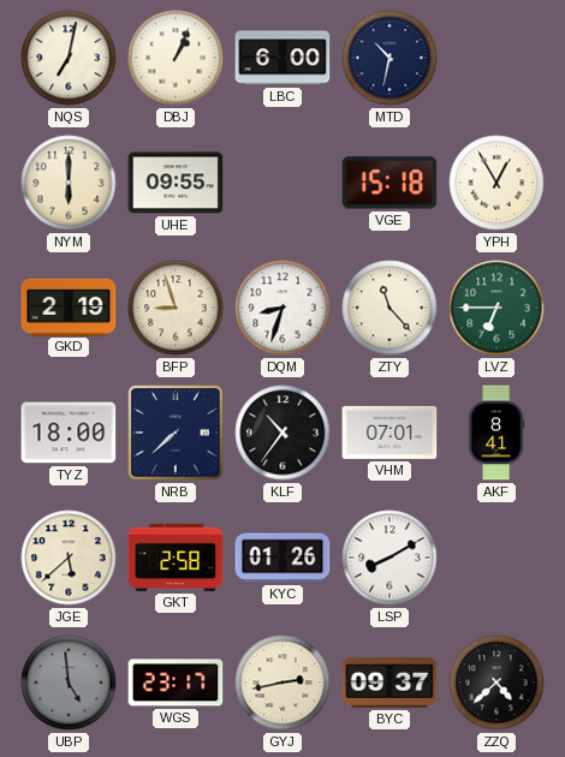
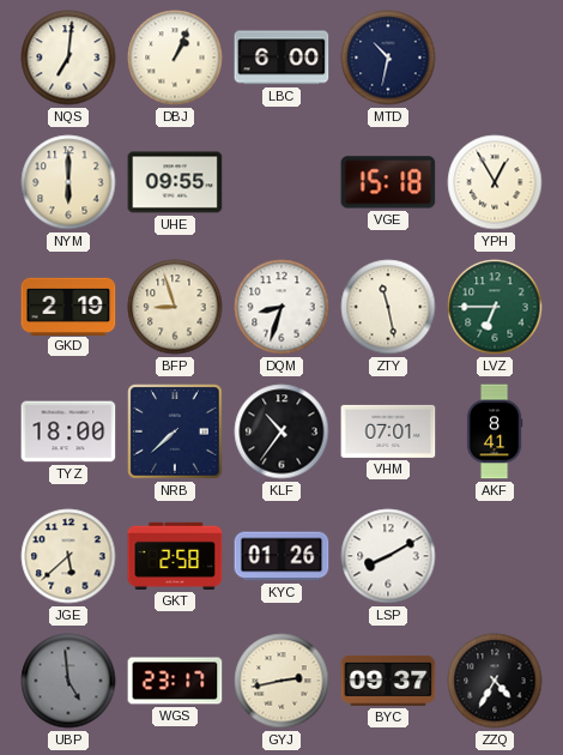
NQS: 7:02 -> 7:01
ZTY: 11:23 -> 11:28
ZZQ: 4:38 -> 4:35
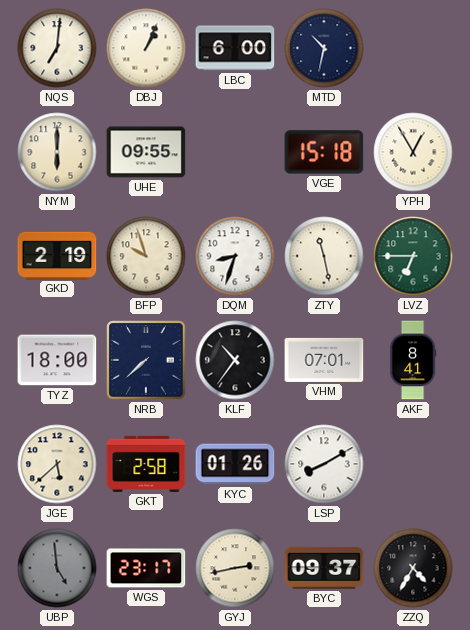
BFP: 8:57 -> 9:57
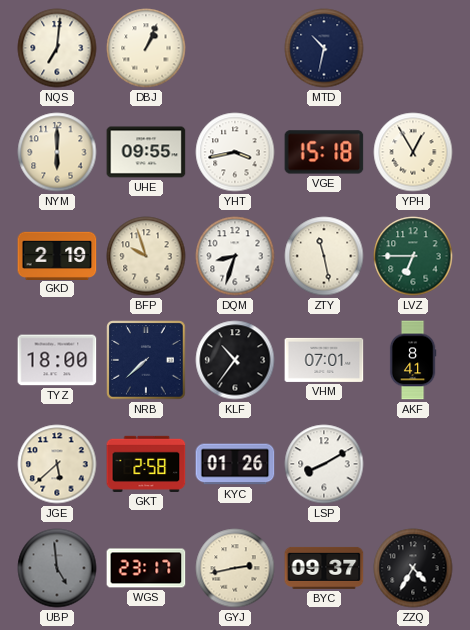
LBC: 6:00 -> none
YHT: none -> 3:43
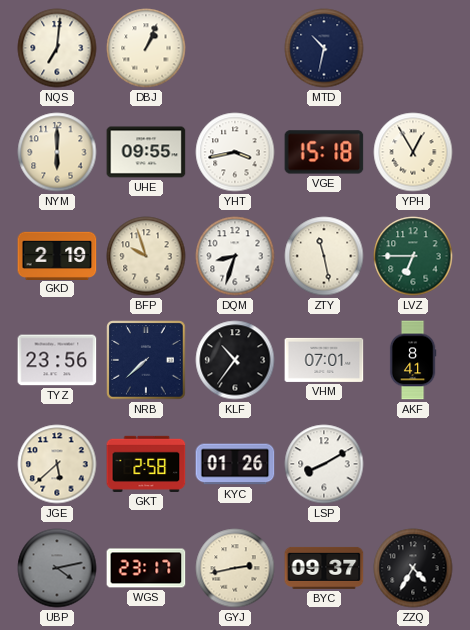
TYZ: 18:00 -> 23:56
UBP: 4:59 -> 4:13
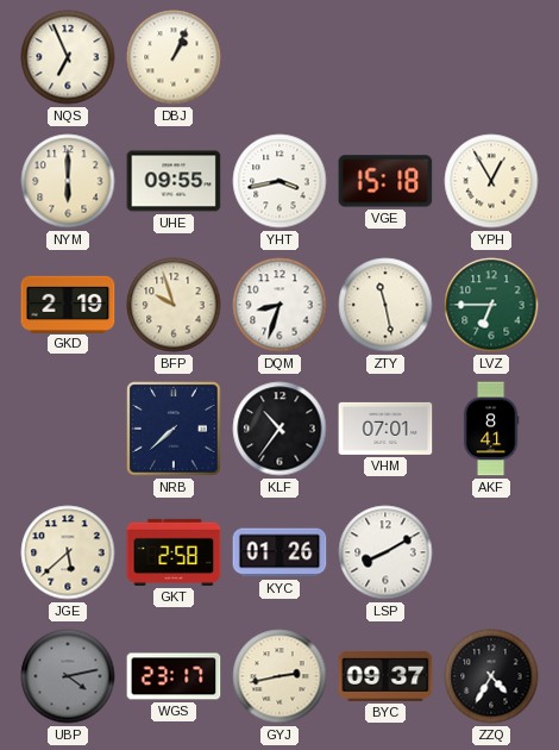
NQS: 7:01 -> 6:56
MTD: 10:32 -> none
TYZ: 23:56 -> none
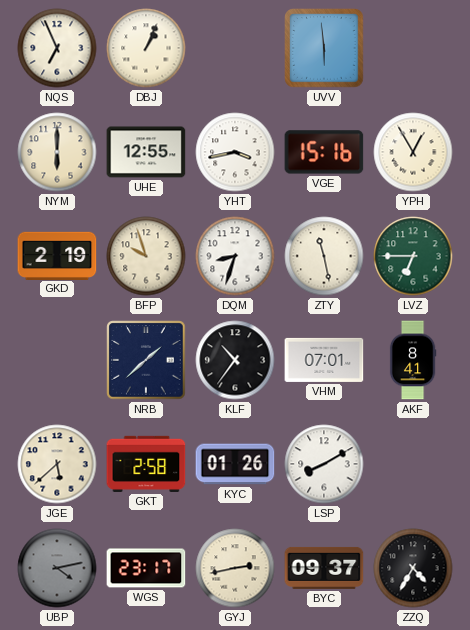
UVV: none -> 5:59
UHE: 09:55 -> 12:55
VGE: 15:18 -> 15:16
NRB: 7:38 -> 1:38
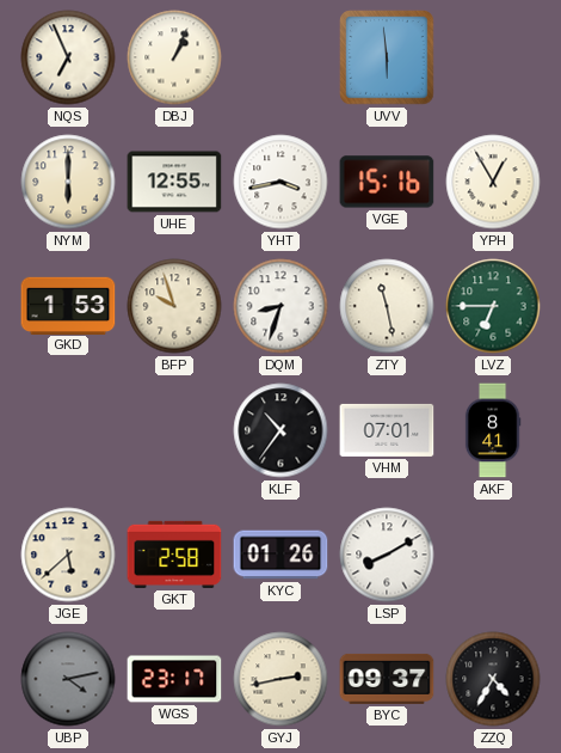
GKD: 2:19 -> 1:53
NRB: 1:38 -> none
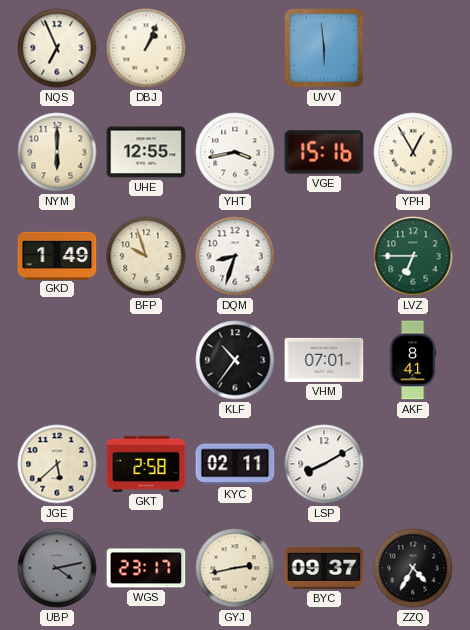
GKD: 1:53 -> 1:49
ZTY: 11:28 -> none
KYC: 01:26 -> 02:11
